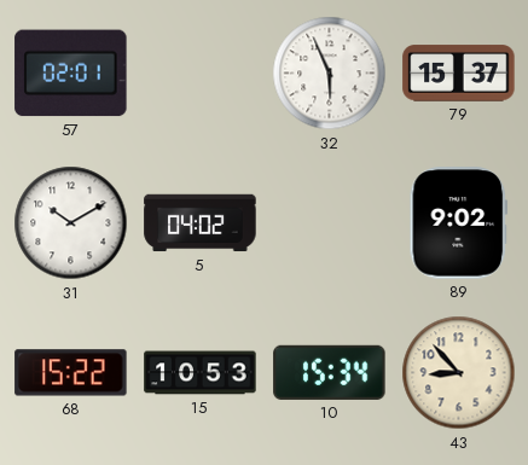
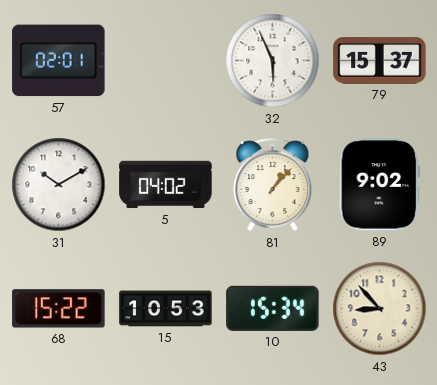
81: none -> 1:07
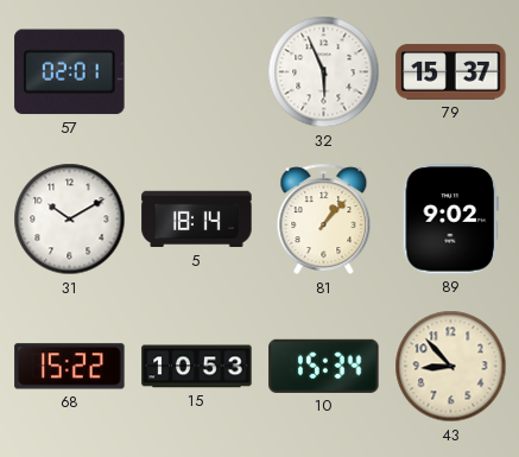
5: 04:02 -> 18:14
